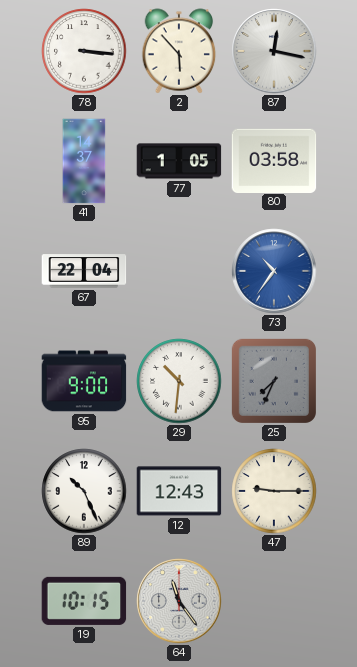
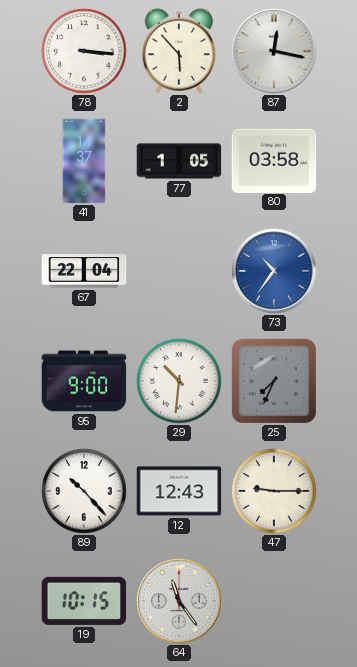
89: 10:26 -> 10:23
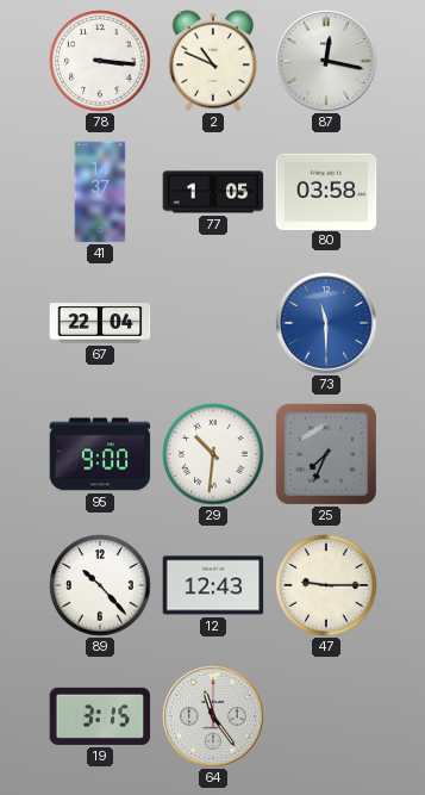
2: 5:53 -> 10:49
73: 10:36 -> 11:30
19: 10:15 -> 3:15
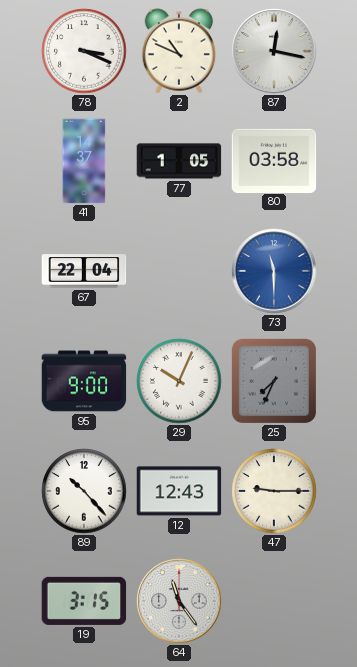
78: 3:16 -> 3:19
29: 10:31 -> 10:04
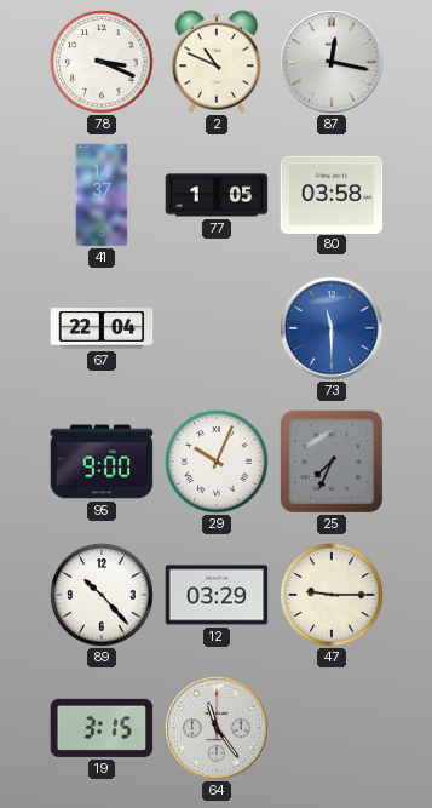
12: 12:43 -> 03:29
